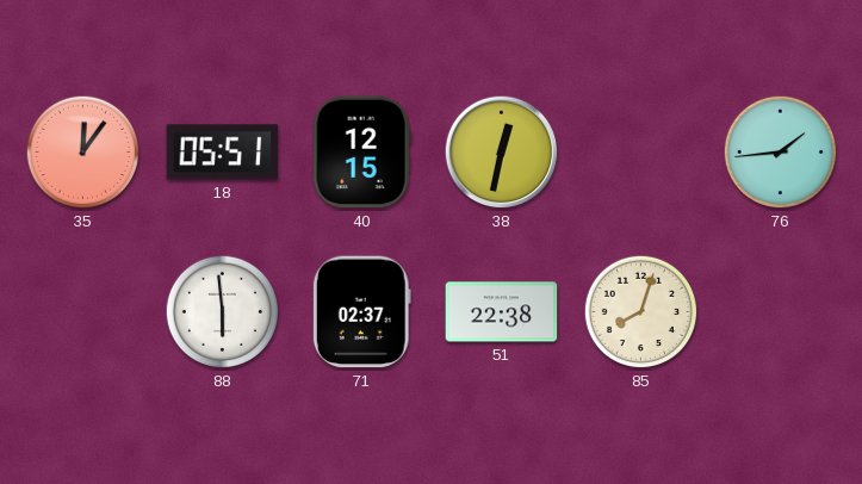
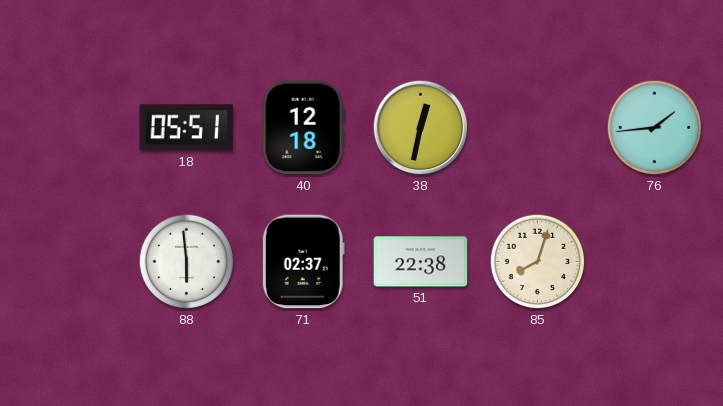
35: 12:06 -> none
40: 12:15 -> 12:18
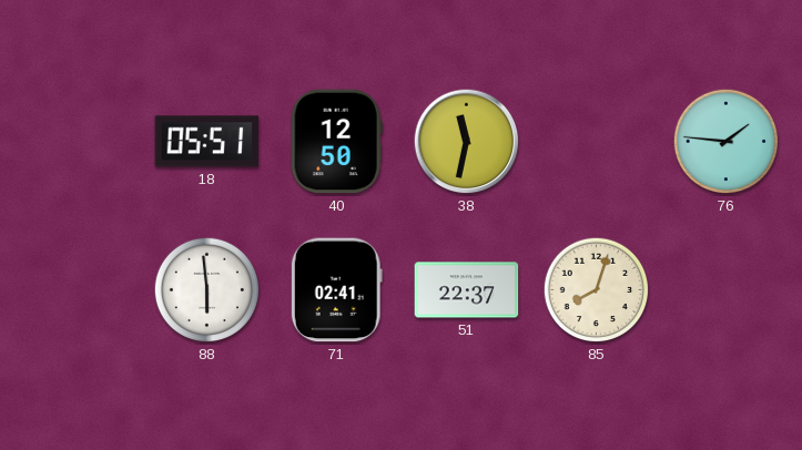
40: 12:18 -> 12:50
38: 12:32 -> 11:32
76: 1:44 -> 1:46
71: 02:37 -> 02:41
51: 22:38 -> 22:37
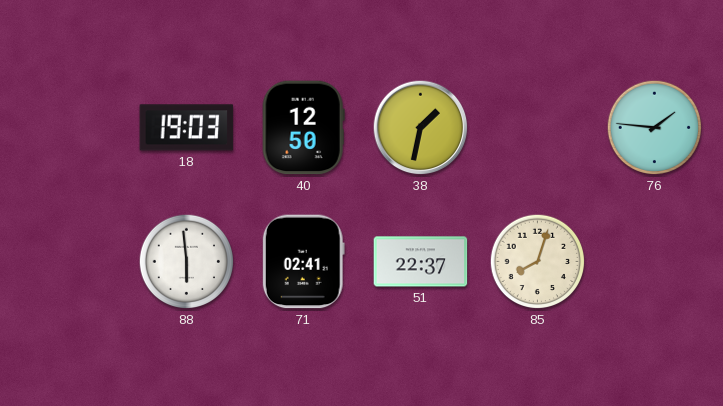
18: 05:51 -> 19:03
38: 11:32 -> 1:32
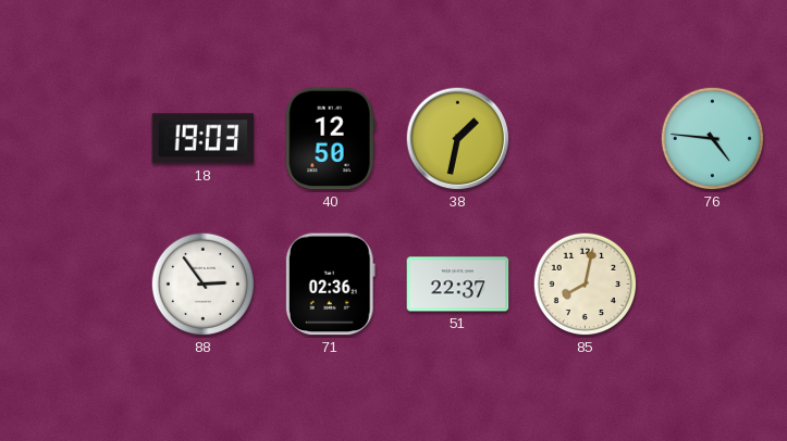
76: 1:46 -> 4:46
88: 5:59 -> 2:54
71: 02:41 -> 02:36
85: 8:03 -> 8:02
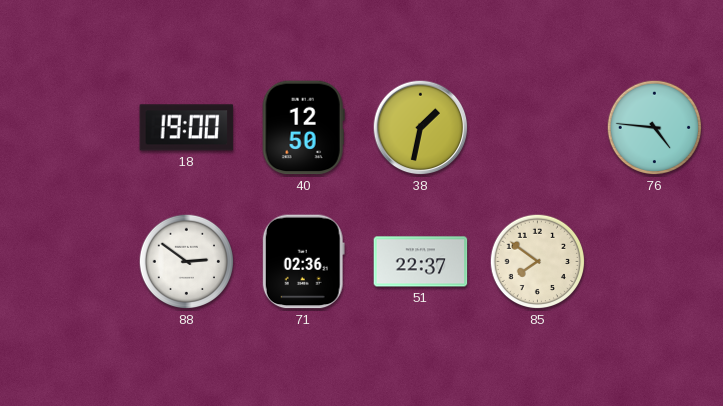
18: 19:03 -> 19:00
88: 2:54 -> 2:51
85: 8:02 -> 7:51
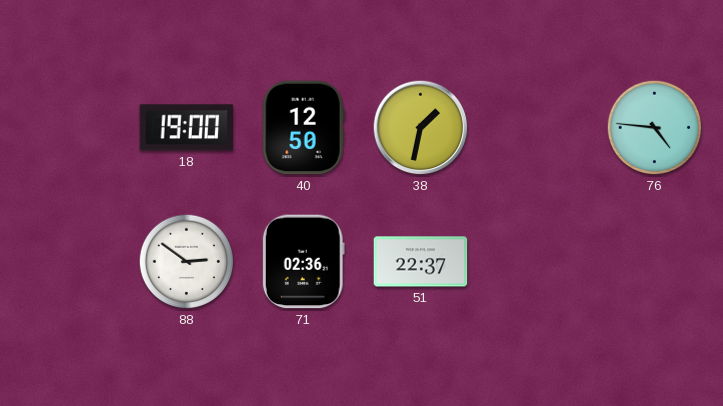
85: 7:51 -> none
